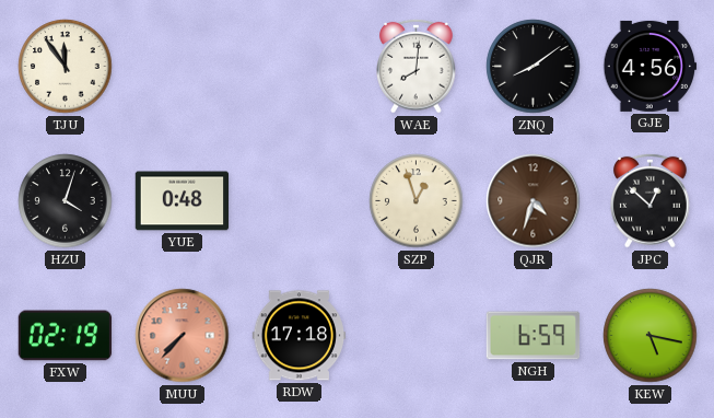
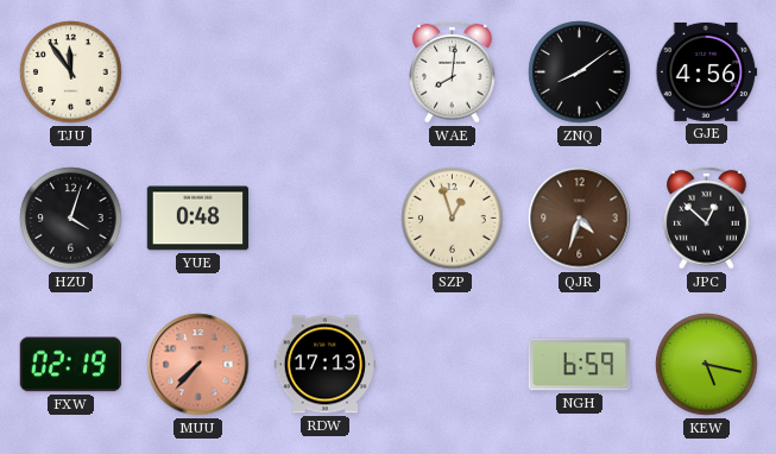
RDW: 17:18 -> 17:13
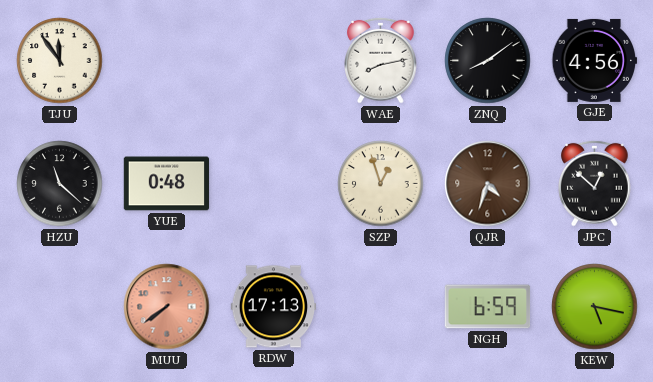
WAE: 8:01 -> 8:13
HZU: 4:03 -> 11:22
FXW: 02:19 -> none
MUU: 7:37 -> 7:39
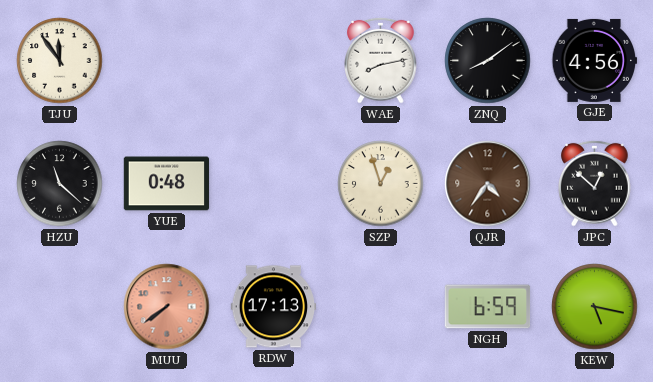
QJR: 4:33 -> 4:36
